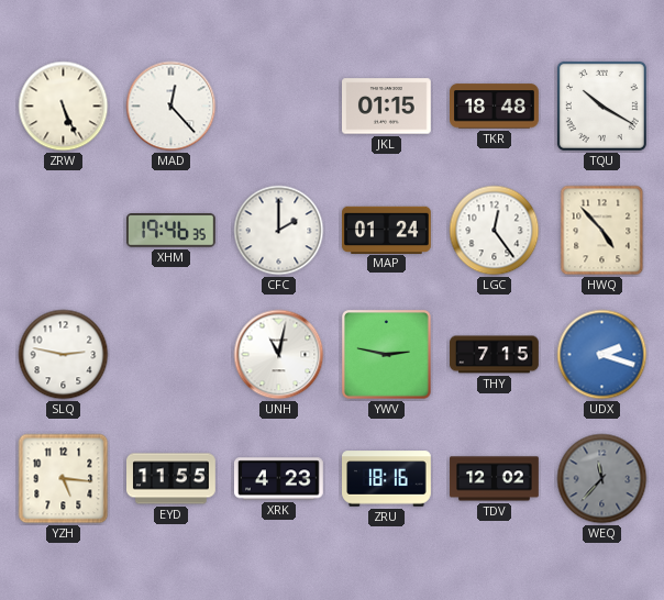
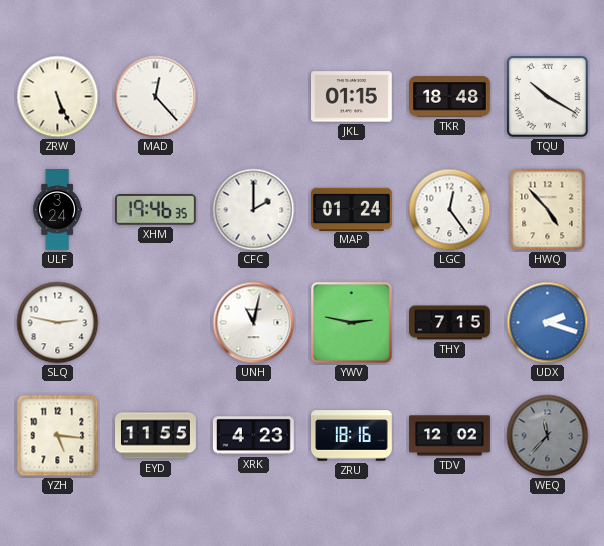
ULF: none -> 3:24
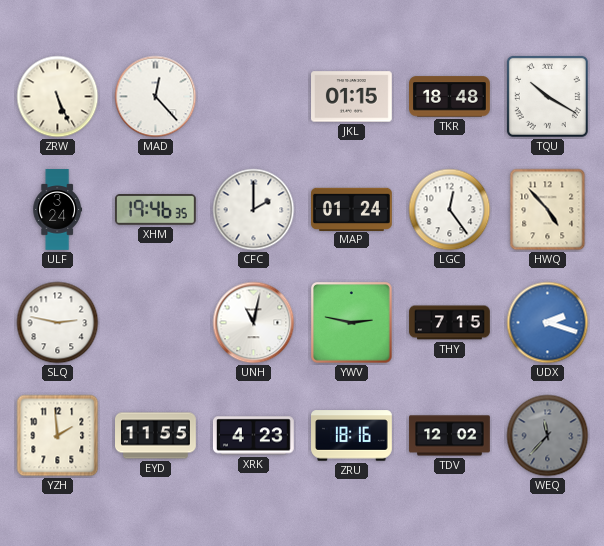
YZH: 5:16 -> 1:59
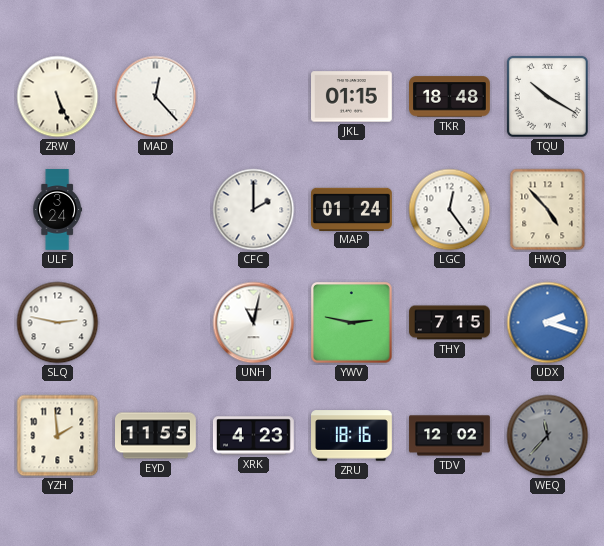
XHM: 19:46 -> none
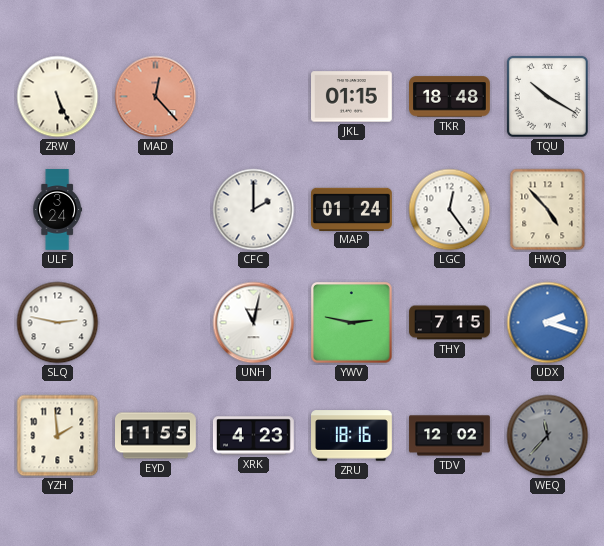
MAD dial: white -> salmon
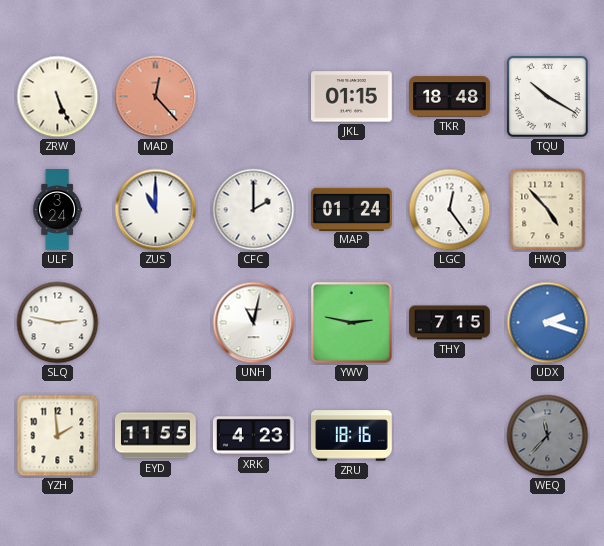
ZUS: none -> 11:00
TDV: 12:02 -> none
